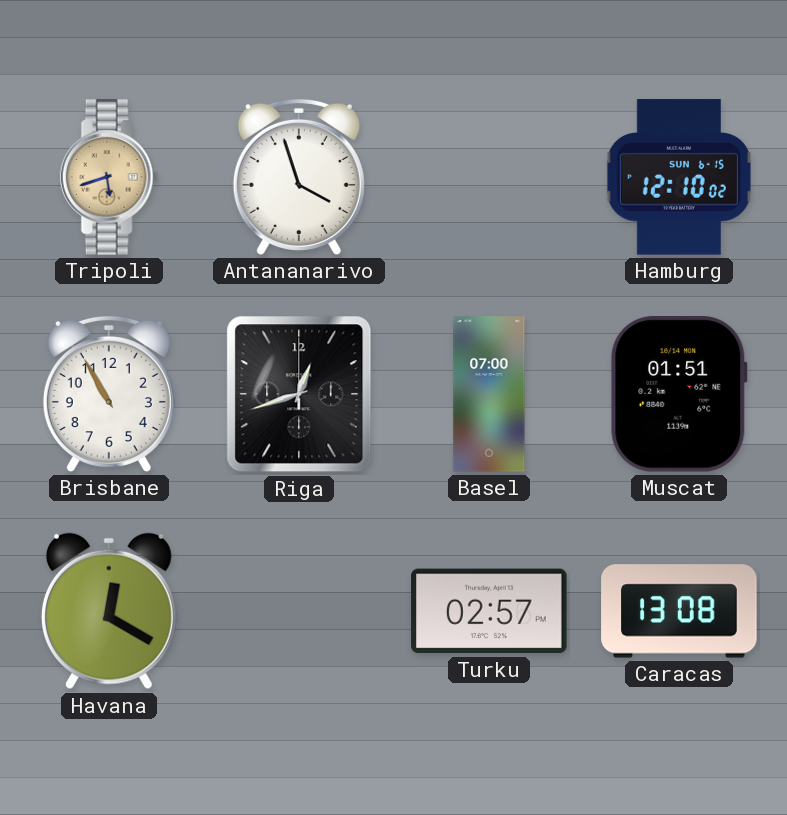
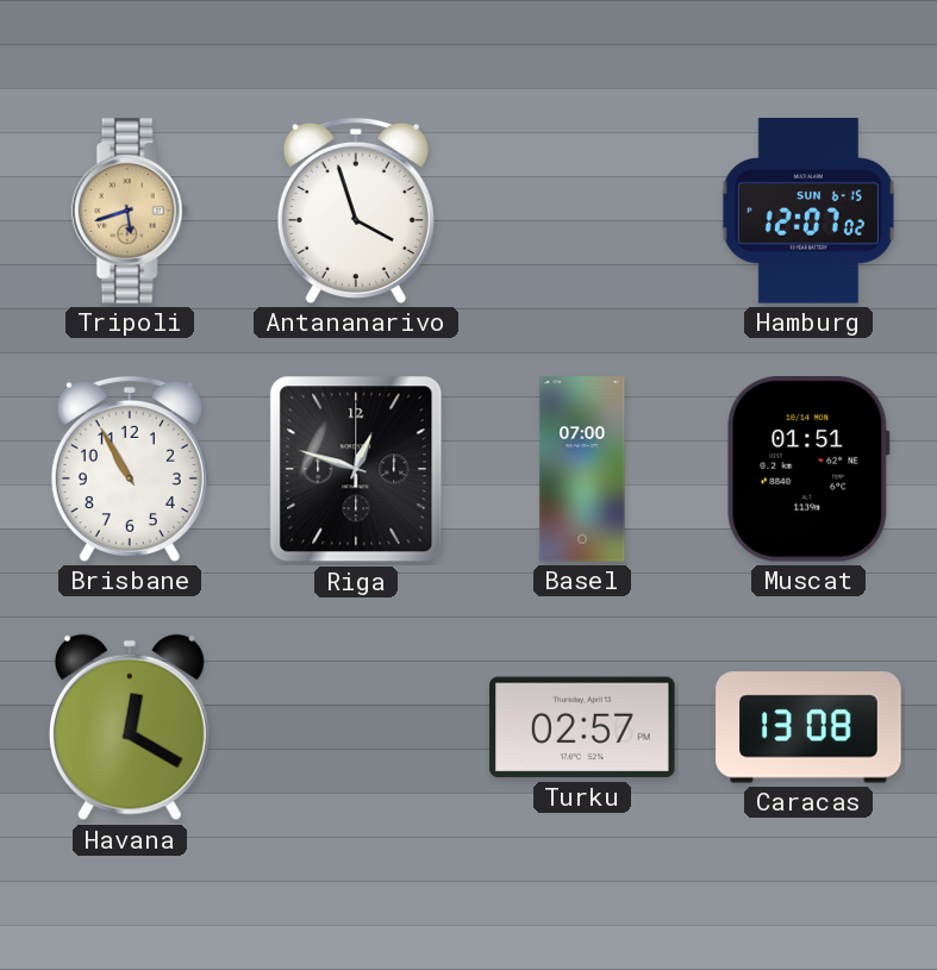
Hamburg: 12:10 -> 12:07
Riga: 12:42 -> 12:48
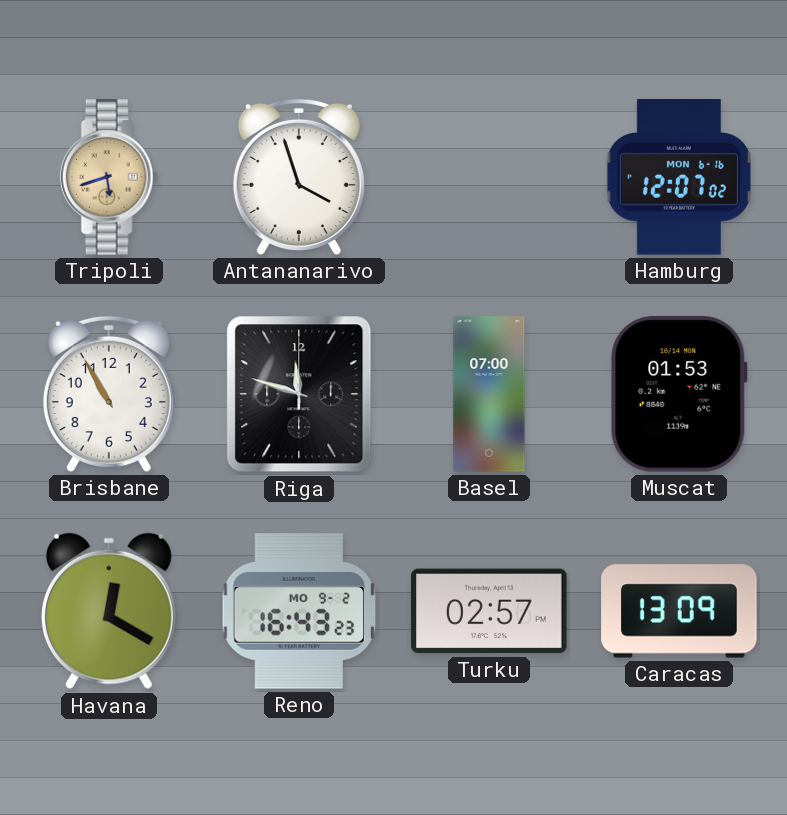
Hamburg date: SUN 6-15 -> MON 6-16
Riga: 12:48 -> 11:48
Muscat: 01:51 -> 01:53
Reno: none -> 16:43
Caracas: 13:08 -> 13:09
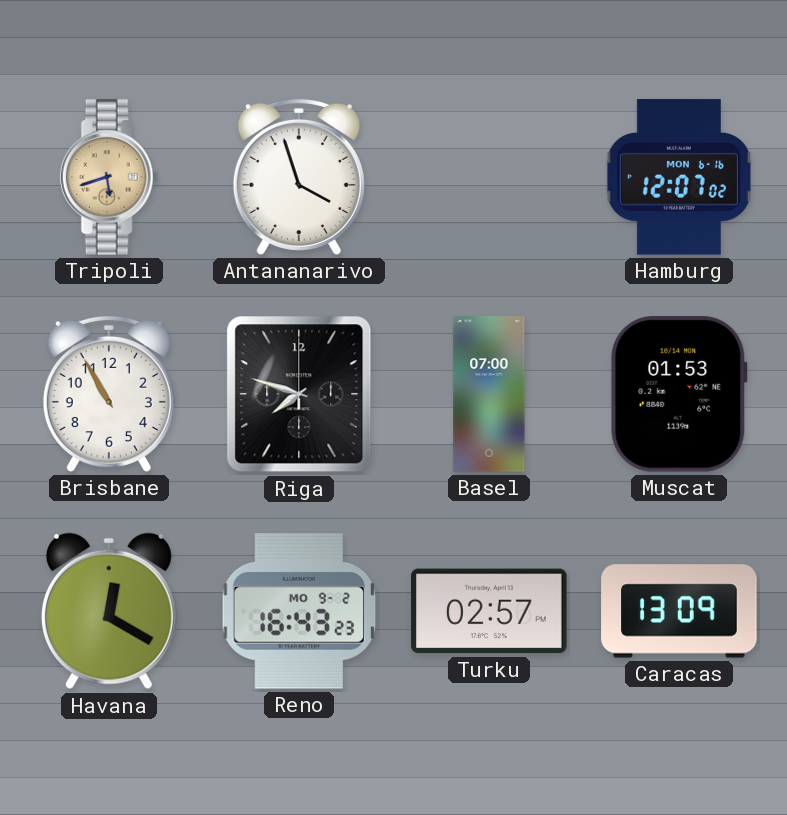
Riga: 11:48 -> 7:48
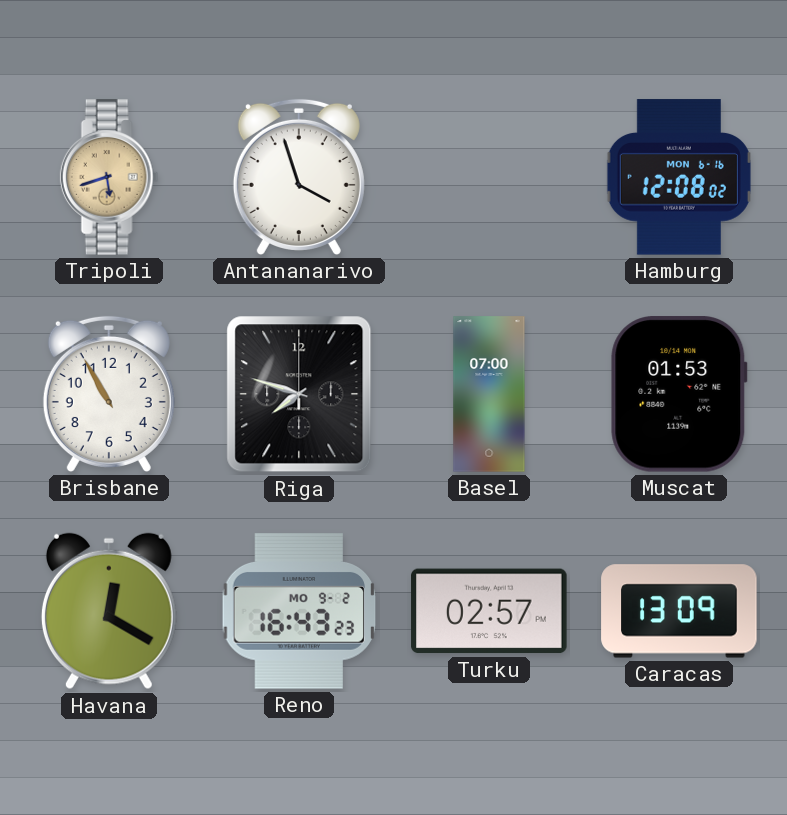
Hamburg: 12:07 -> 12:08
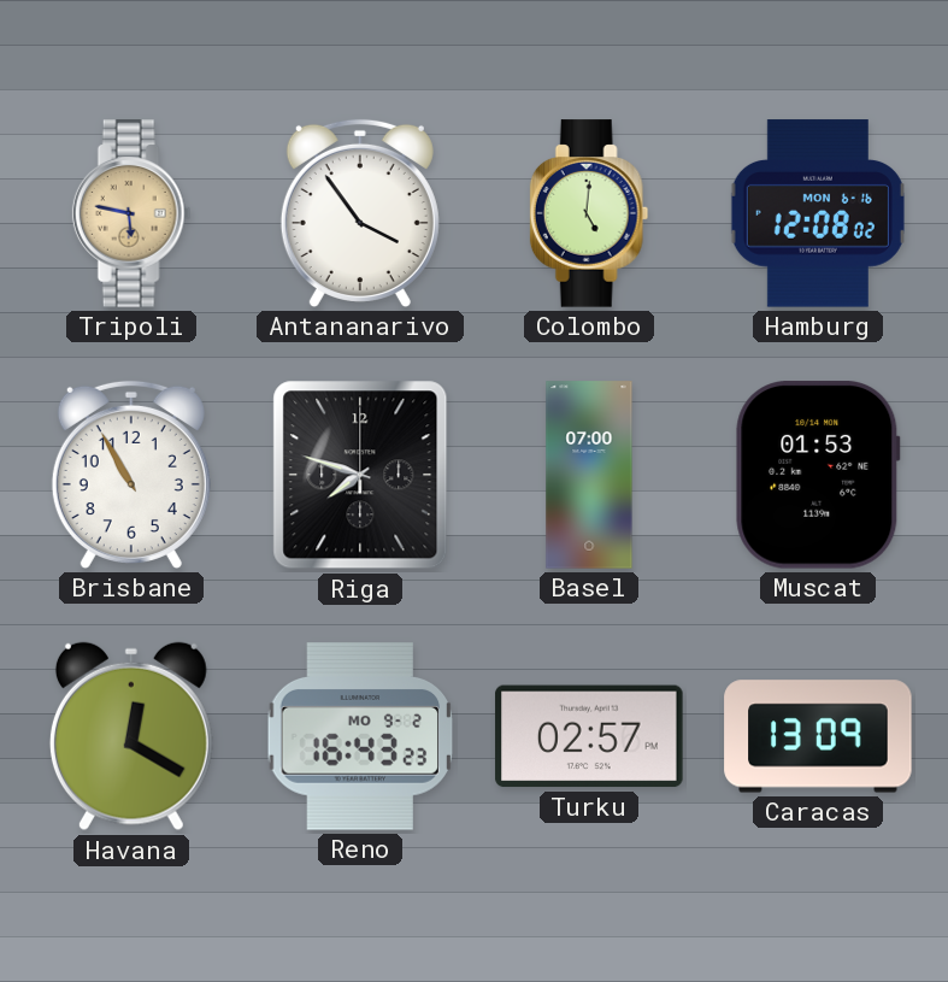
Tripoli: 5:42 -> 5:47
Antananarivo: 3:57 -> 3:54
Colombo: none -> 5:01
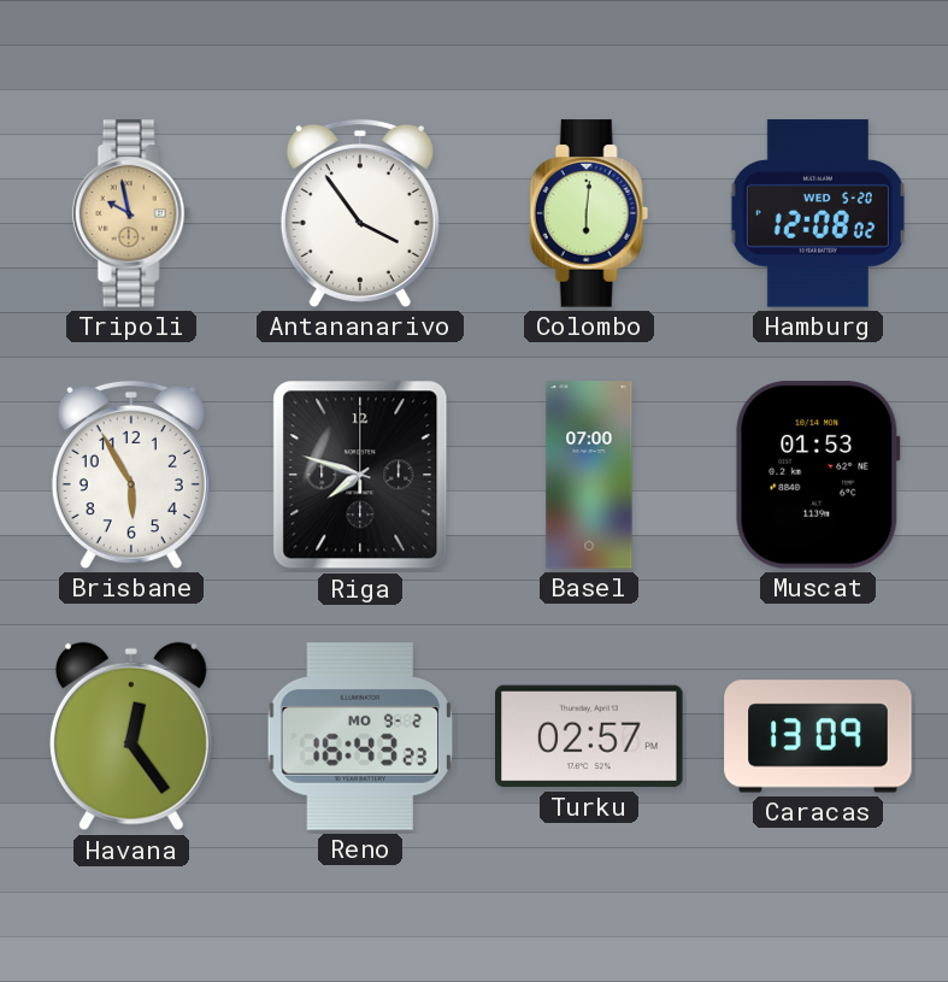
Tripoli: 5:47 -> 9:58
Colombo: 5:01 -> 6:01
Hamburg date: MON 6-16 -> WED 5-20
Brisbane: 10:55 -> 5:55
Havana: 12:20 -> 12:24
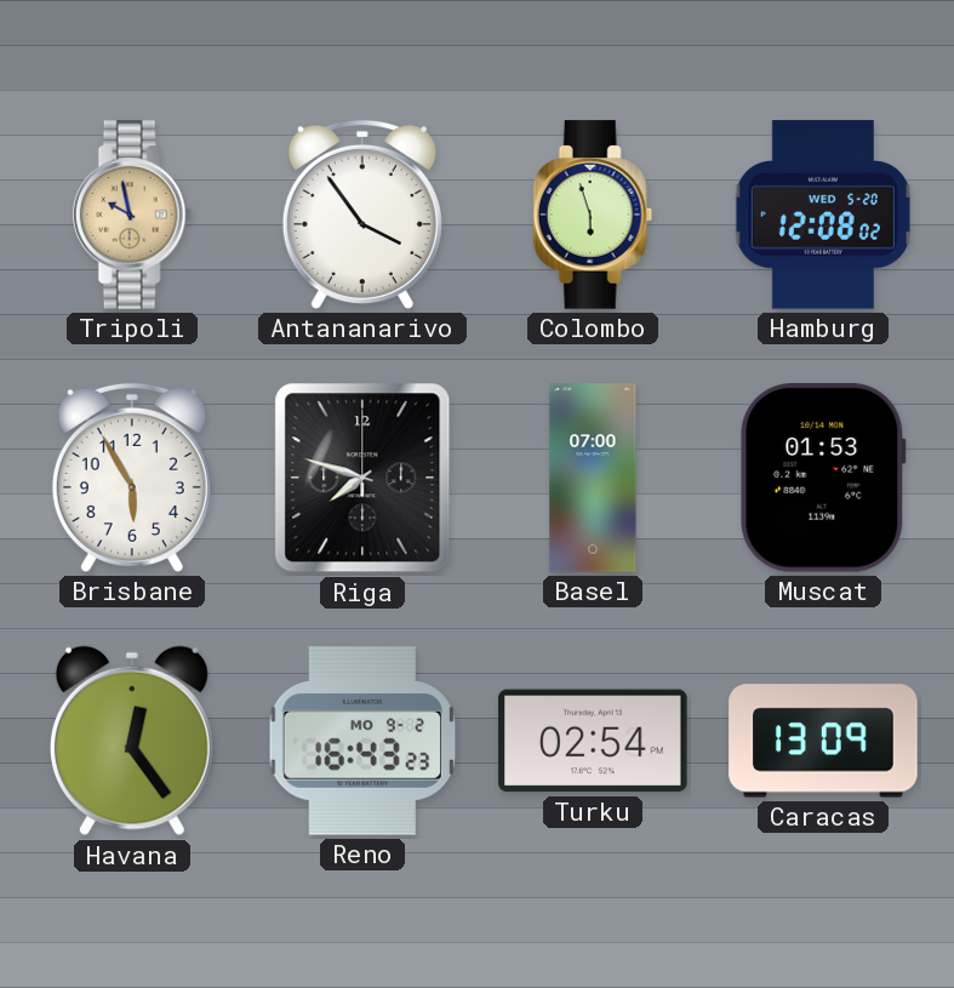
Colombo: 6:01 -> 5:57
Turku: 02:57 -> 02:54
